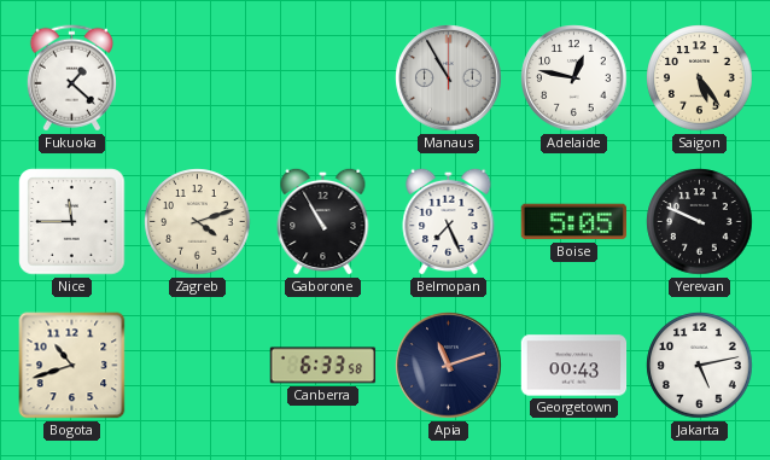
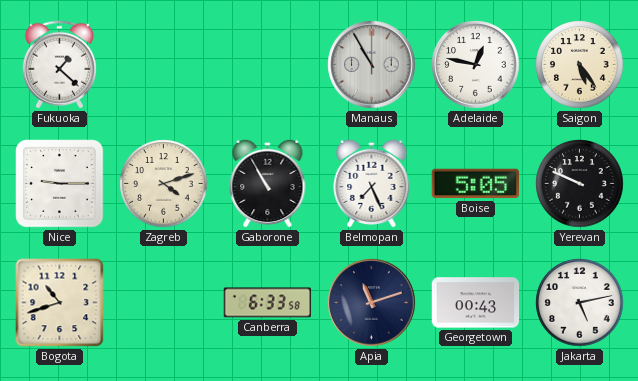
Nice: 11:45 -> 9:15
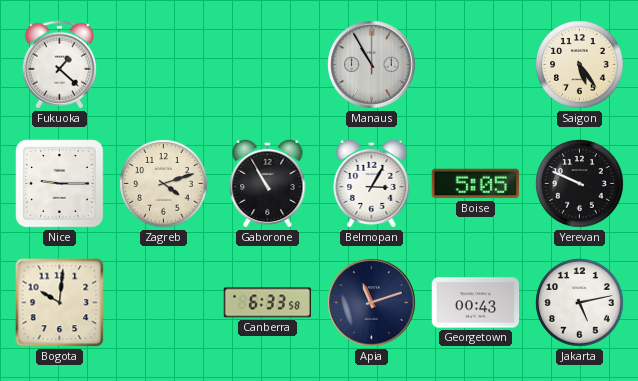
Adelaide: 12:47 -> none
Belmopan: 7:26 -> 3:05
Bogota: 10:42 -> 10:01
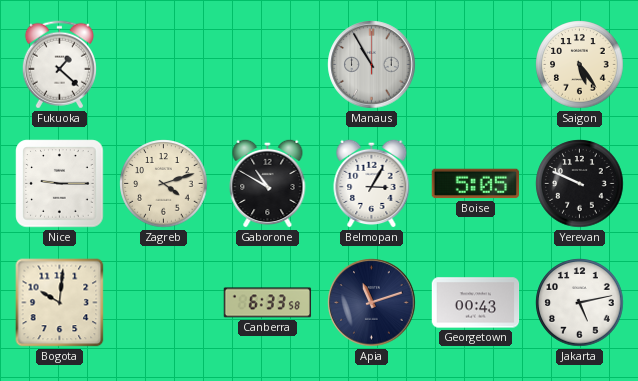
Gaborone: 10:55 -> 10:50
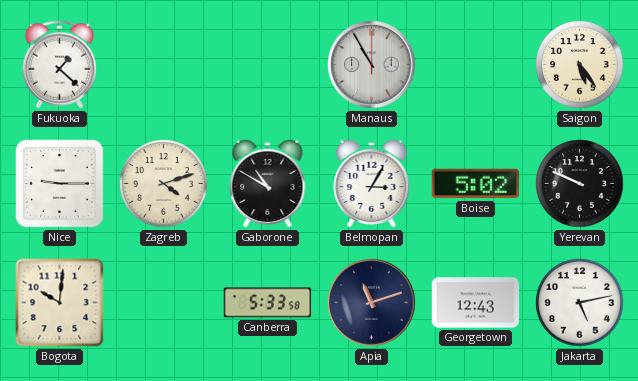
Boise: 5:05 -> 5:02
Canberra: 6:33 -> 5:33
Georgetown: 00:43 -> 12:43
